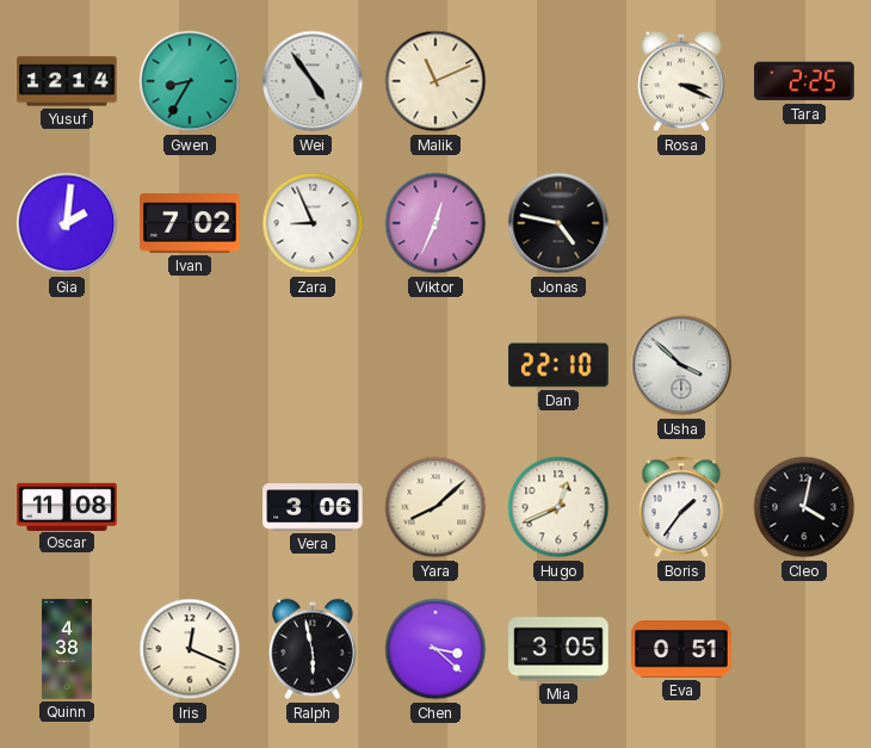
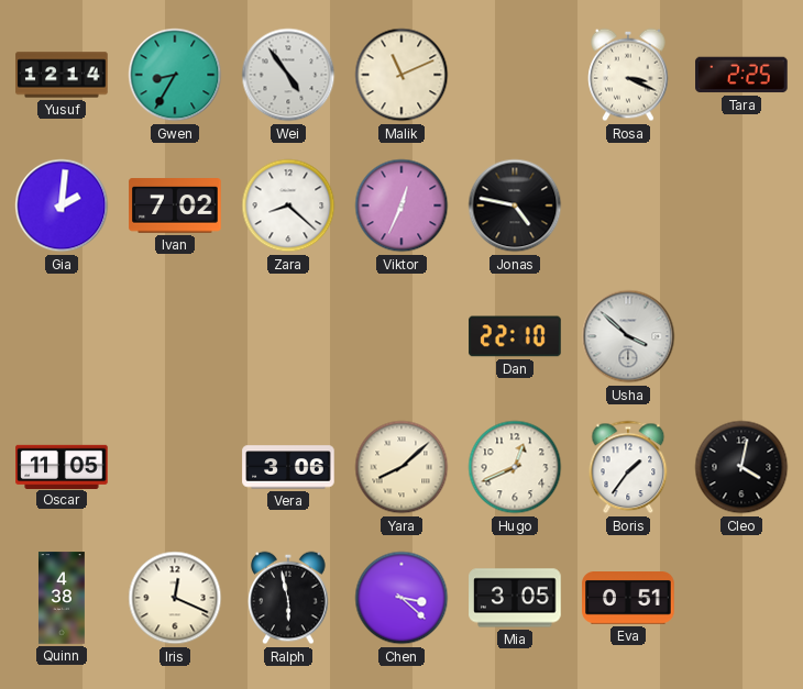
Zara: 8:56 -> 8:22
Oscar: 11:08 -> 11:05
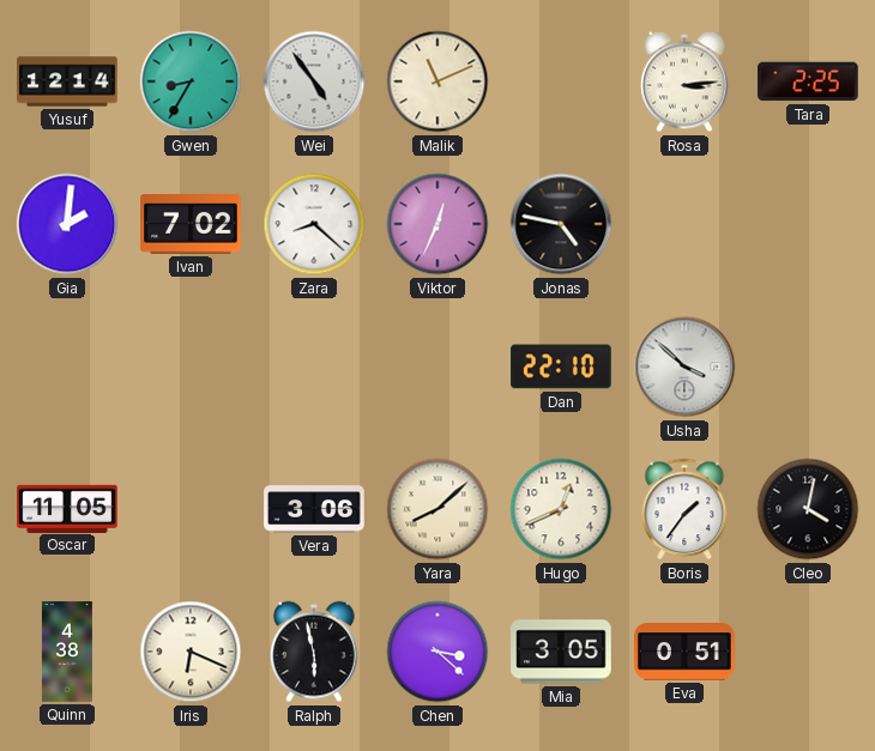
Rosa: 3:19 -> 3:14
Iris: 12:19 -> 6:19
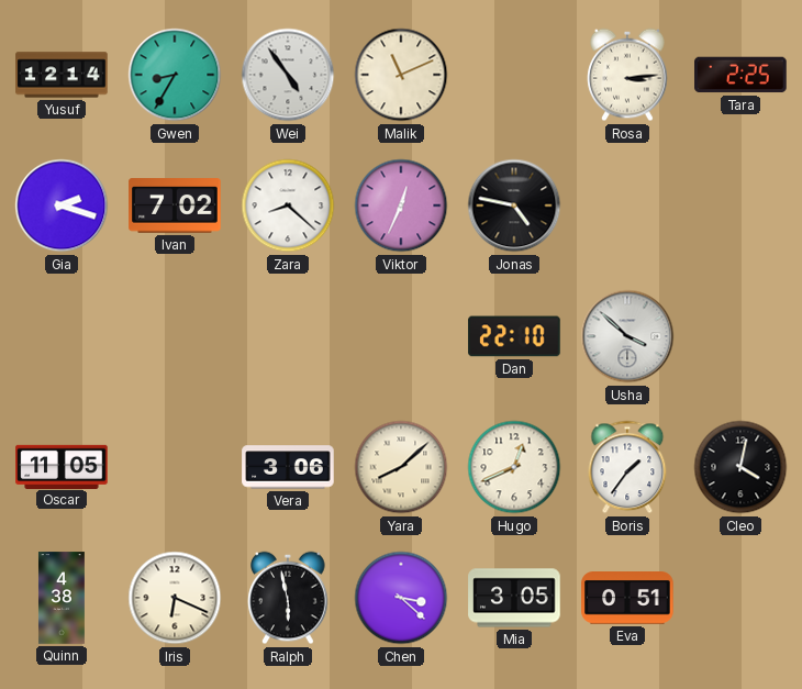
Gia: 2:01 -> 2:18
